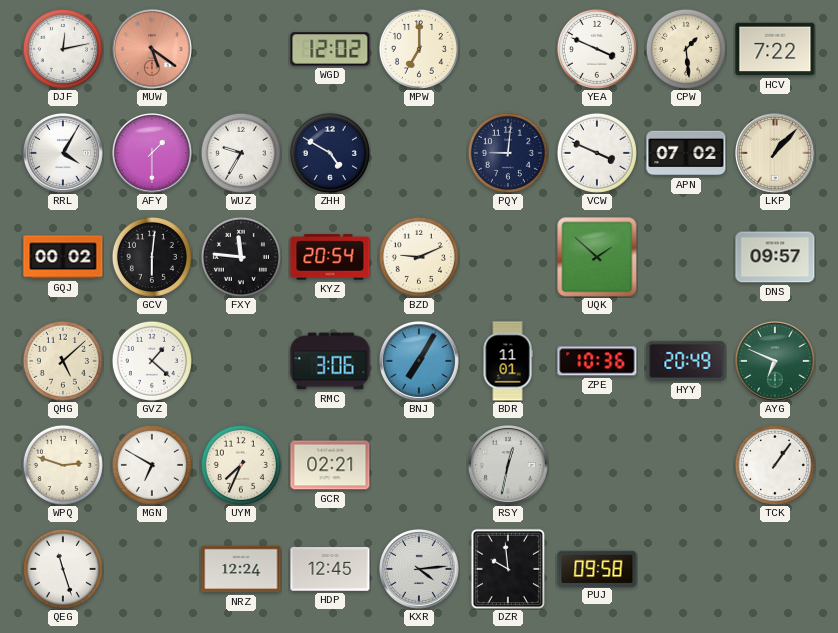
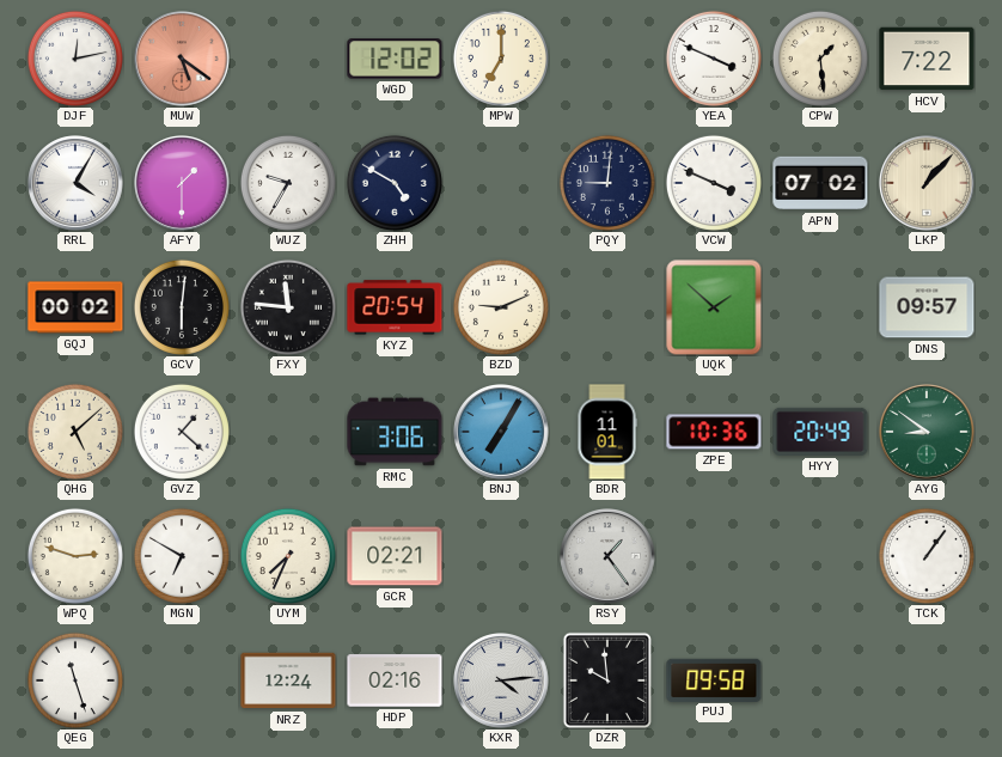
AYG: 6:49 -> 8:51
RSY: 12:32 -> 1:24
HDP: 12:45 -> 02:16
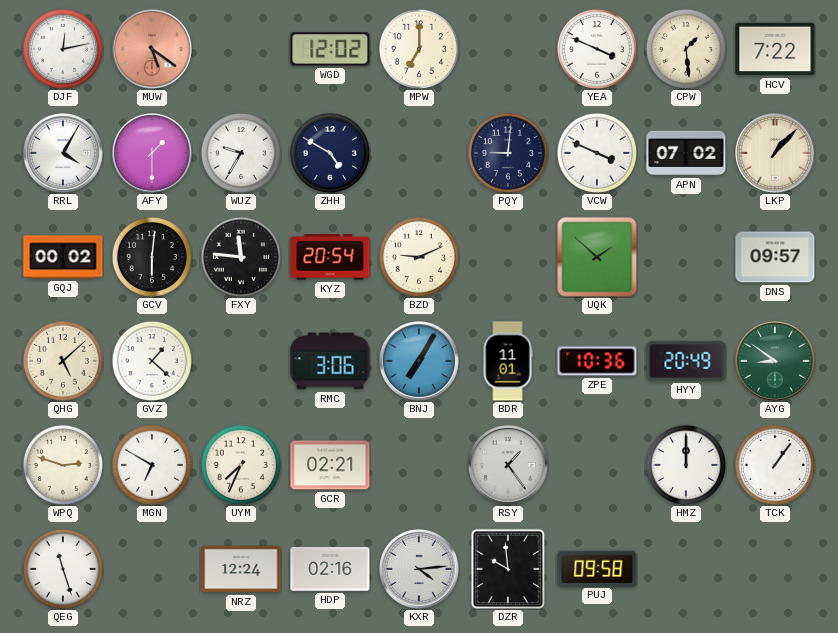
HMZ: none -> 12:00
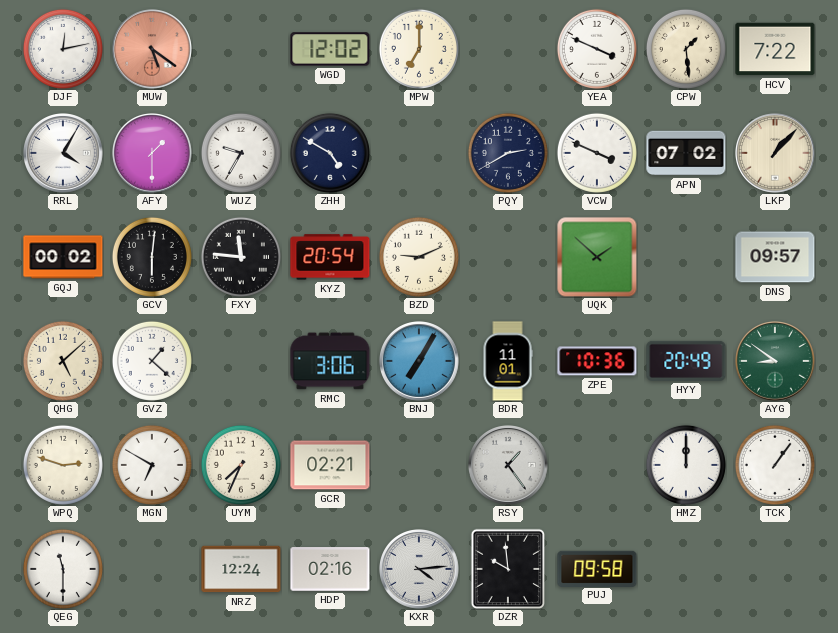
PQY: 9:01 -> 2:40
QEG: 11:27 -> 11:30
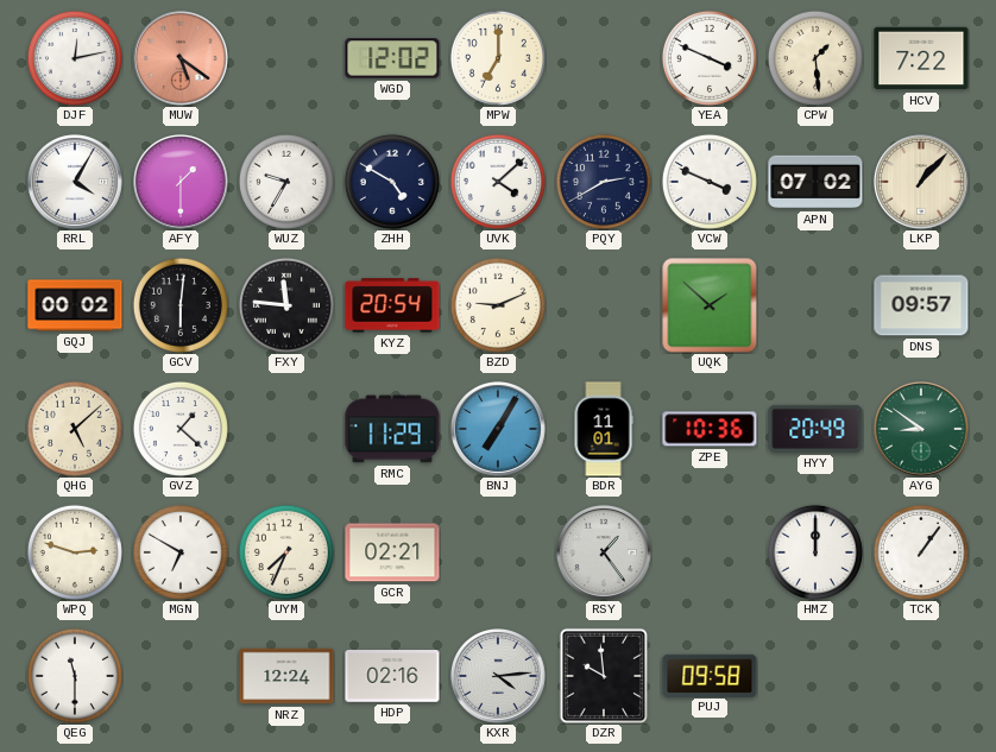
UVK: none -> 4:08
RMC: 3:06 -> 11:29
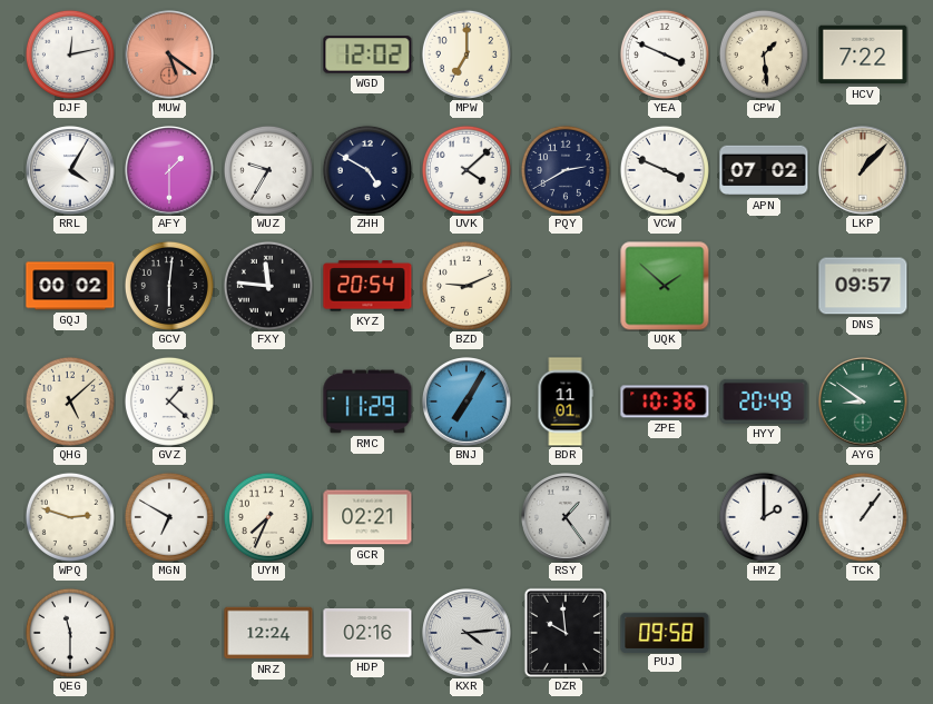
HMZ: 12:00 -> 2:00
